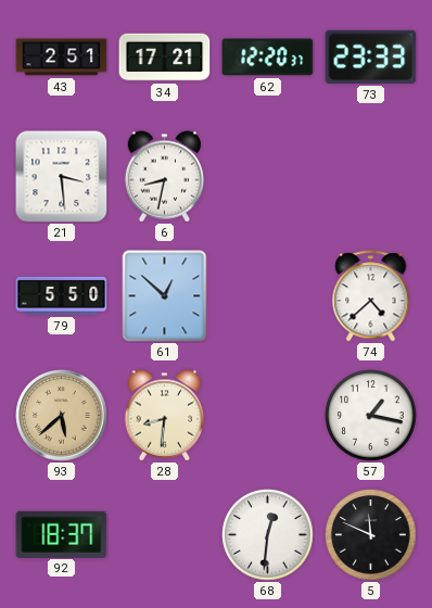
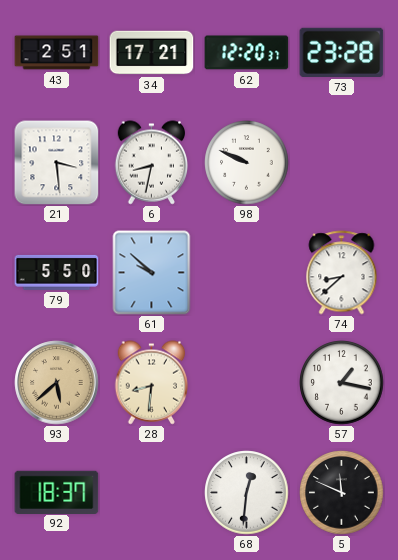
73: 23:33 -> 23:28
98: none -> 9:49
61: 12:52 -> 9:52
74: 4:38 -> 8:38
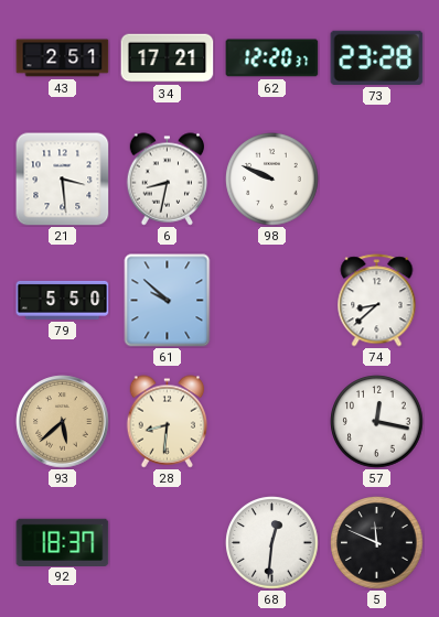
57: 1:17 -> 12:17
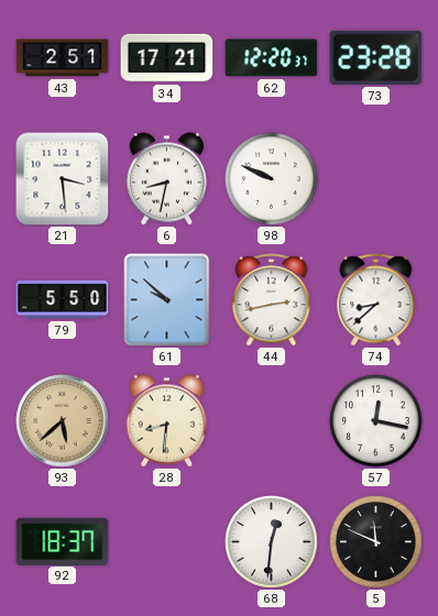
44: none -> 2:43
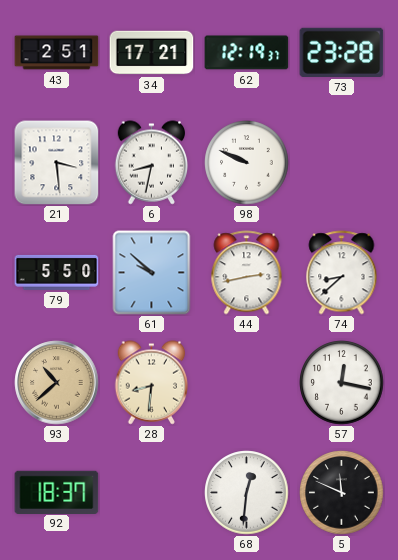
62: 12:20 -> 12:19
93: 5:38 -> 10:38
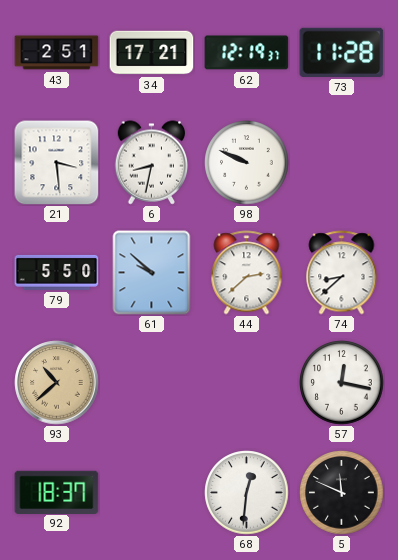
73: 23:28 -> 11:28
44: 2:43 -> 2:38
28: 8:31 -> none
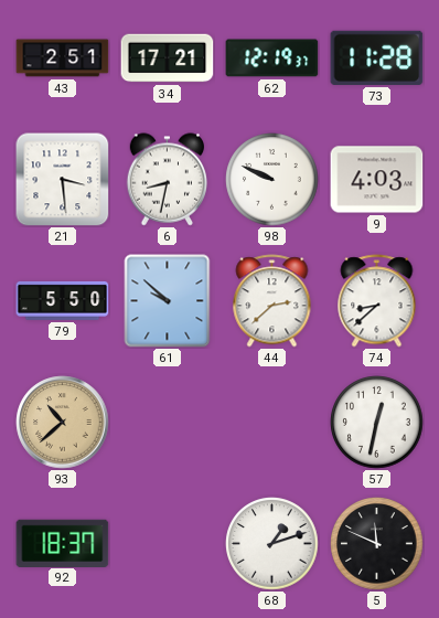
9: none -> 4:03
57: 12:17 -> 12:32
68: 12:31 -> 1:12
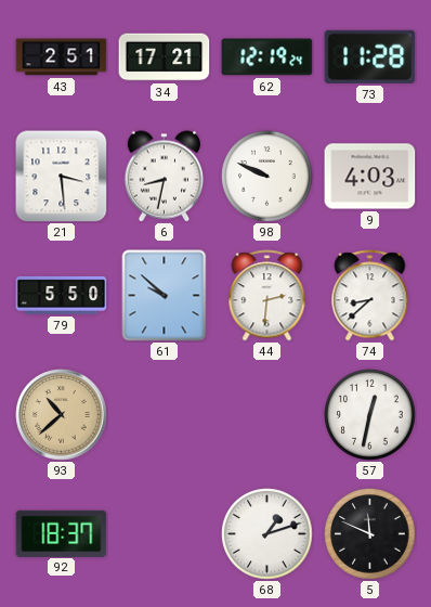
62: 12:19:37 -> 12:19:24
44: 2:38 -> 2:31
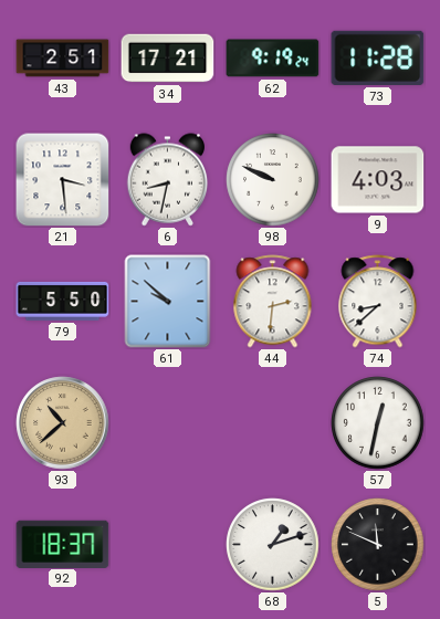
62: 12:19 -> 9:19
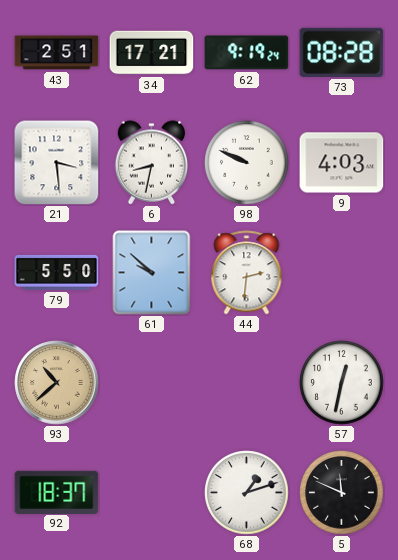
73: 11:28 -> 08:28
74: 8:38 -> none
